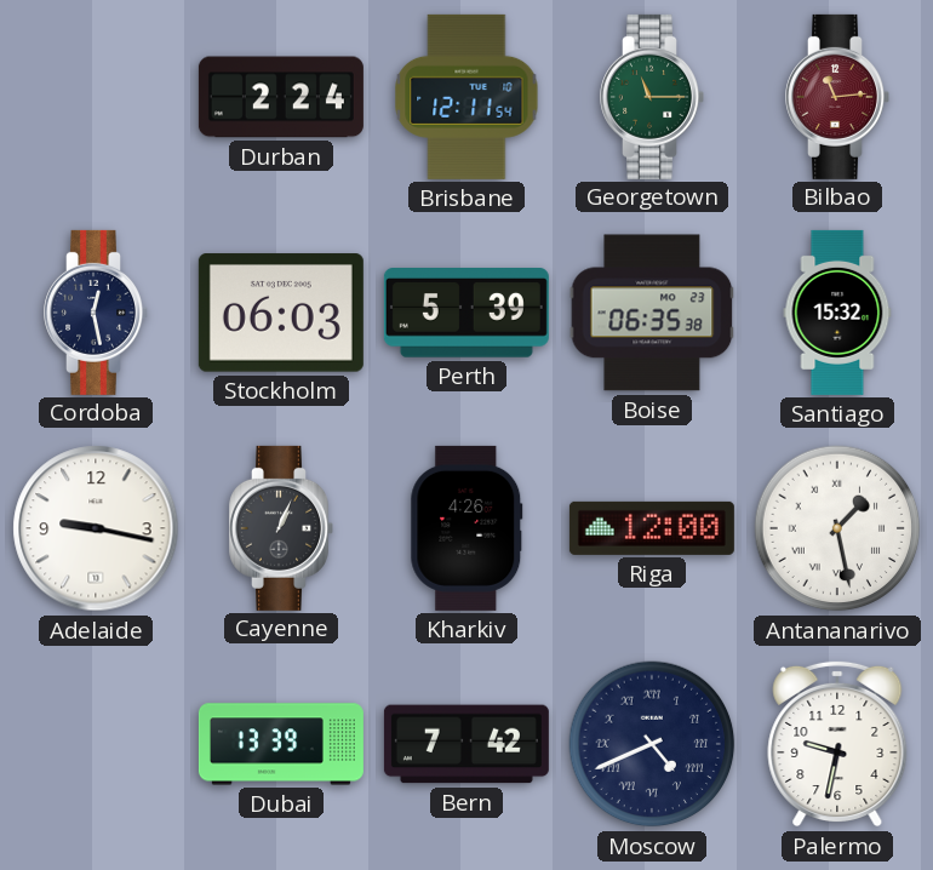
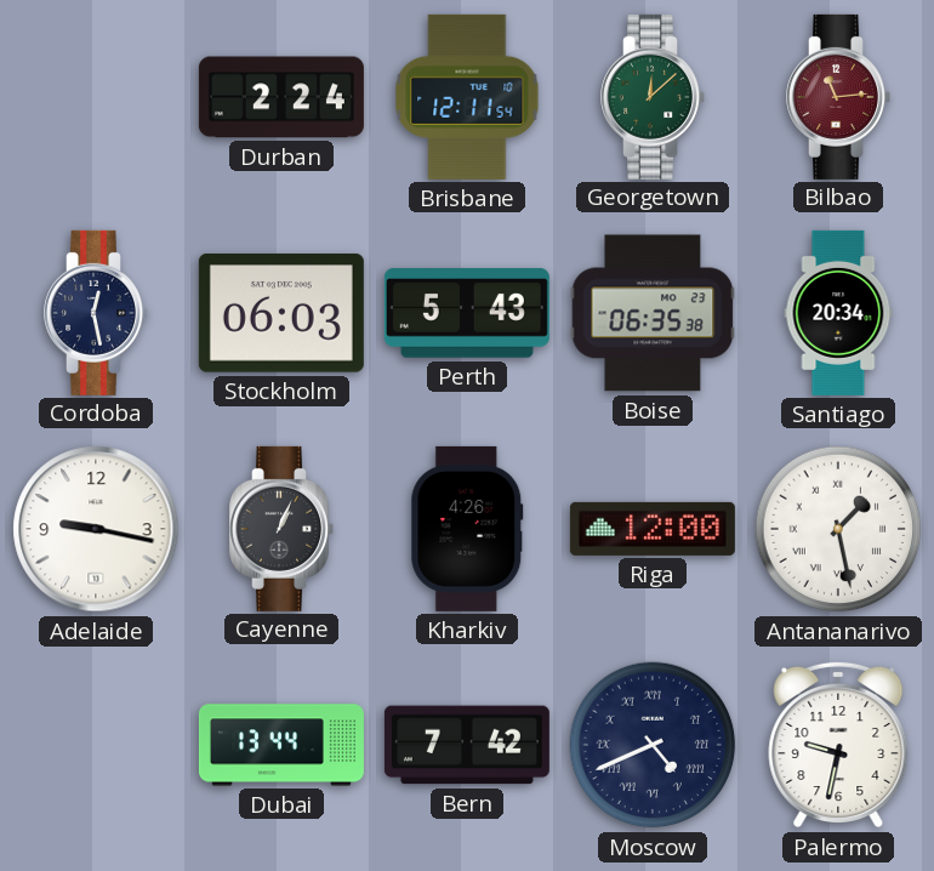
Georgetown: 11:15 -> 12:08
Perth: 5:39 -> 5:43
Santiago: 15:32 -> 20:34
Dubai: 13:39 -> 13:44
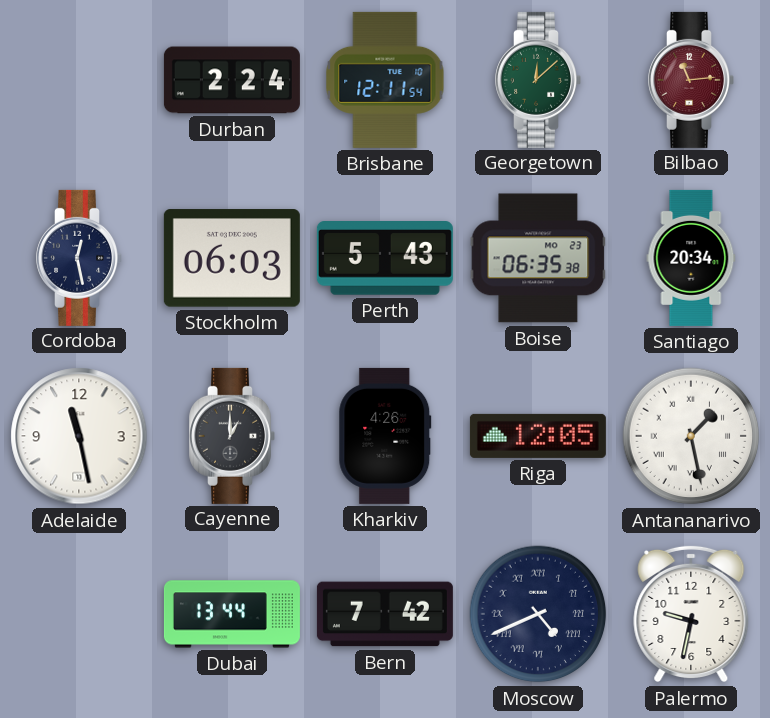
Adelaide: 9:17 -> 11:28
Cayenne: 1:04 -> 1:00
Riga: 12:00 -> 12:05
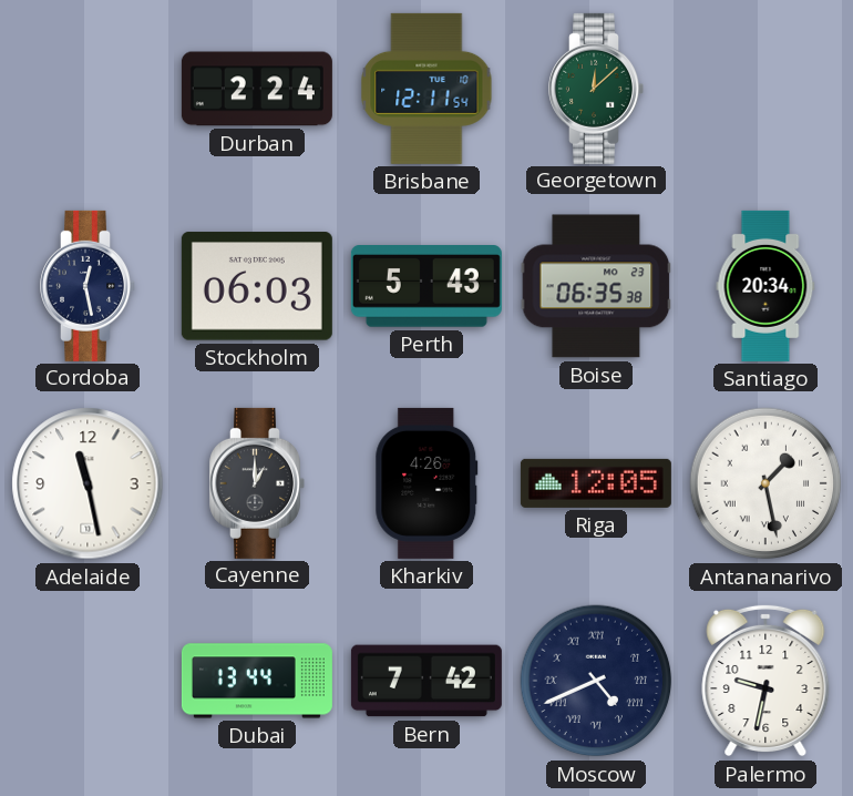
Bilbao: 11:14 -> none
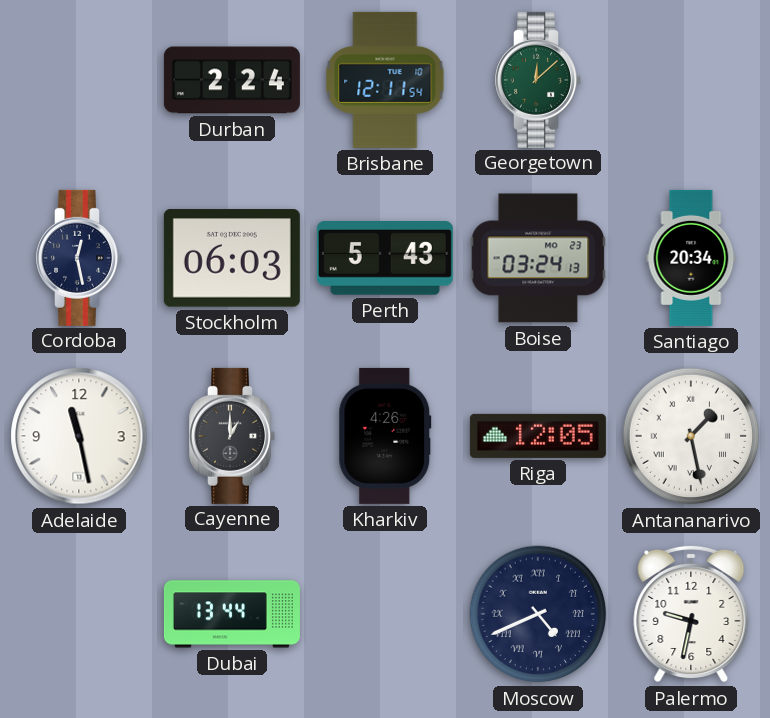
Boise: 06:35 -> 03:24
Bern: 7:42 -> none
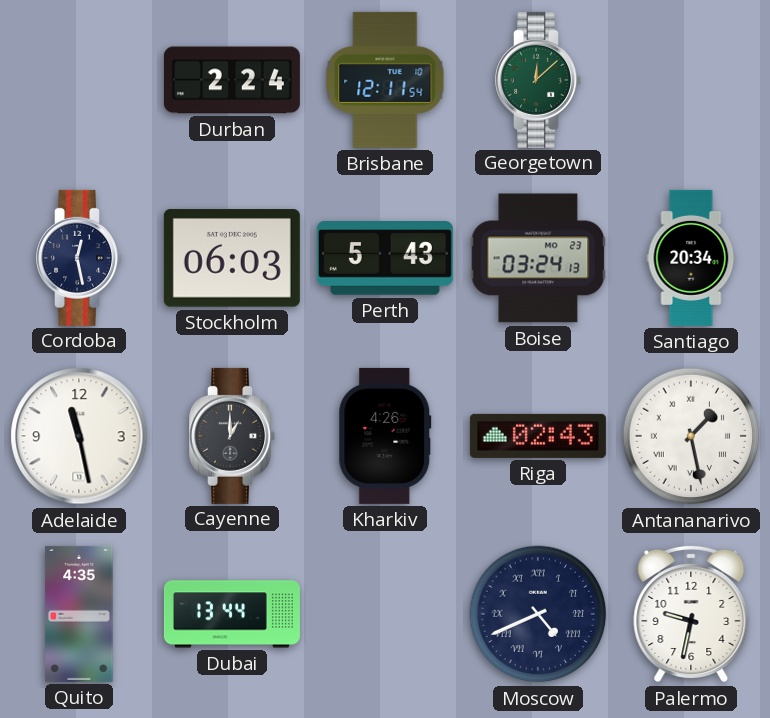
Riga: 12:05 -> 02:43
Quito: none -> 4:35
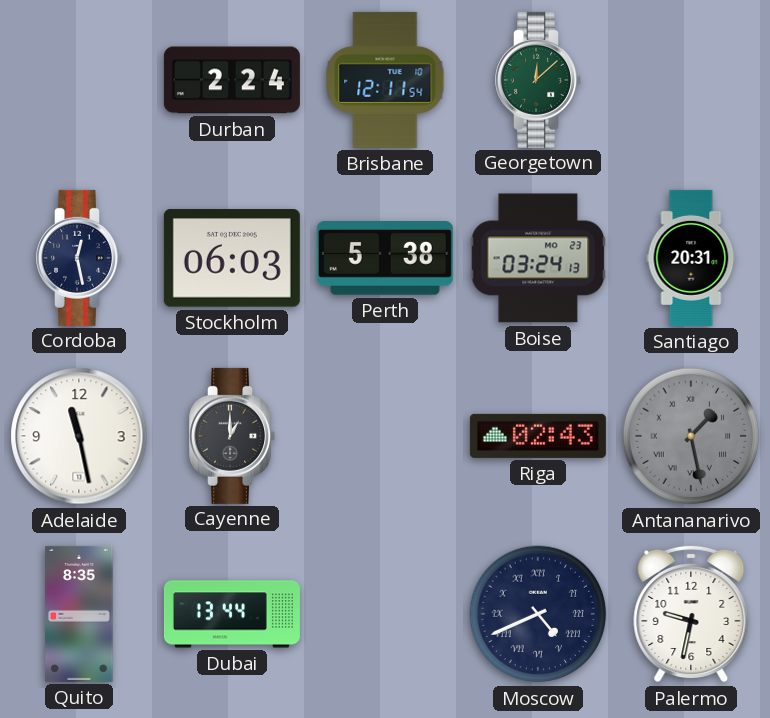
Perth: 5:43 -> 5:38
Santiago: 20:34 -> 20:31
Kharkiv: 4:26 -> none
Antananarivo dial: white -> grey
Quito: 4:35 -> 8:35
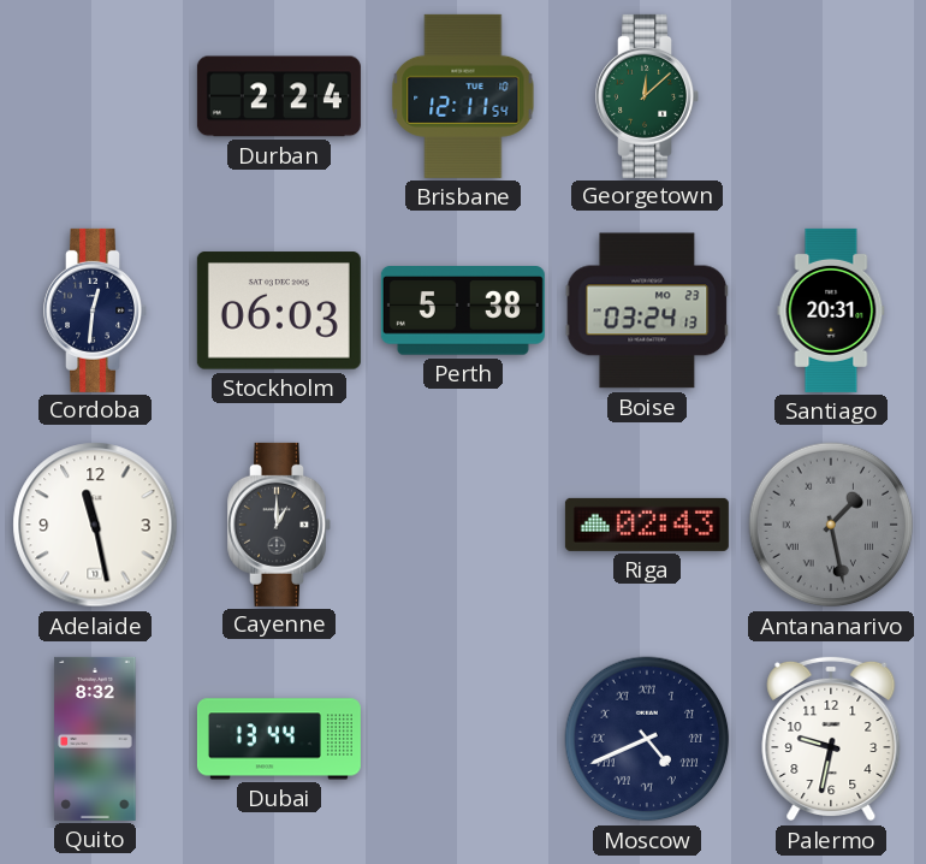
Cordoba: 12:28 -> 12:31
Quito: 8:35 -> 8:32
